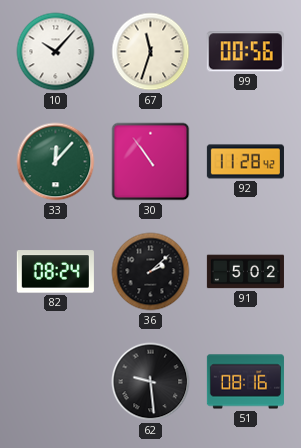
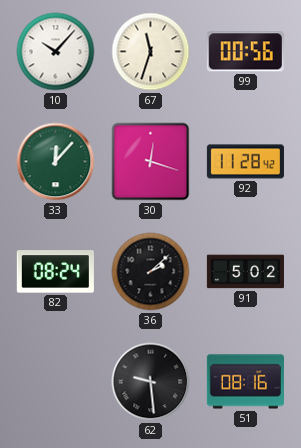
30: 10:54 -> 12:18
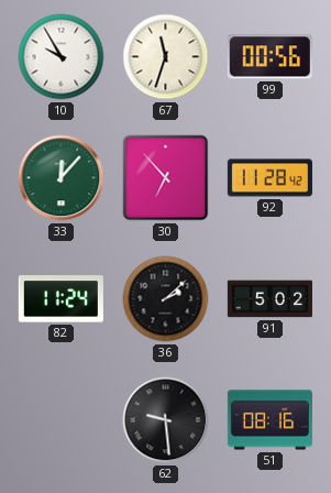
10: 10:07 -> 9:55
30: 12:18 -> 6:53
82: 08:24 -> 11:24
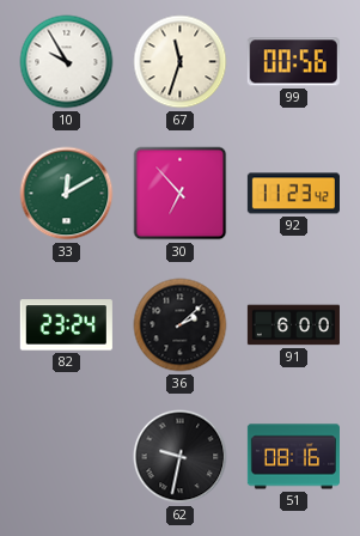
33: 12:07 -> 12:10
92: 11:28 -> 11:23
82: 11:24 -> 23:24
91: 5:02 -> 6:00
62: 9:29 -> 9:32
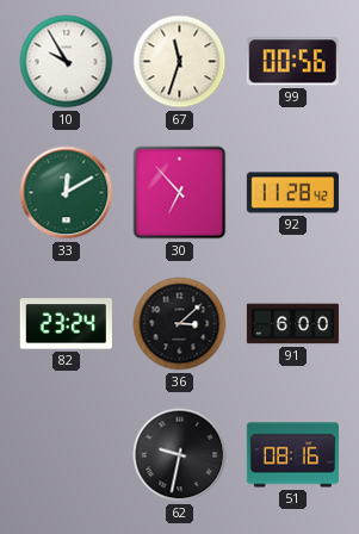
92: 11:23 -> 11:28
36: 2:08 -> 3:08
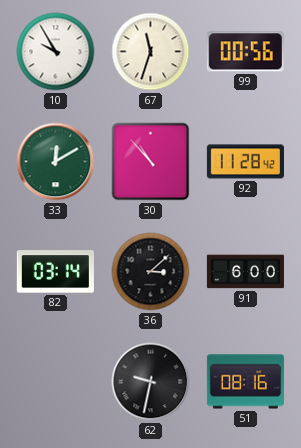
30: 6:53 -> 10:53
82: 23:24 -> 03:14
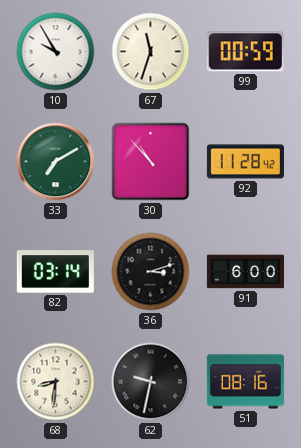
99: 00:56 -> 00:59
33: 12:10 -> 7:10
36: 3:08 -> 3:12
68: none -> 8:31
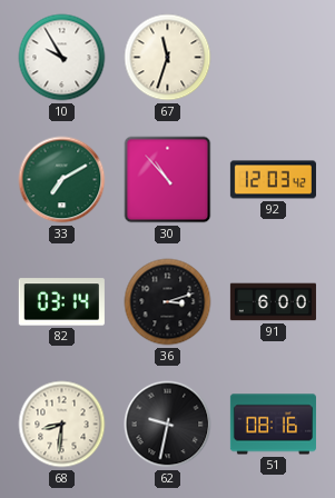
99: 00:59 -> none
92: 11:28 -> 12:03
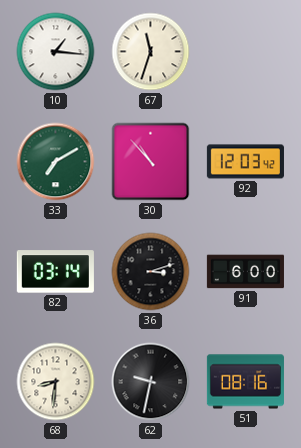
10: 9:55 -> 1:16
